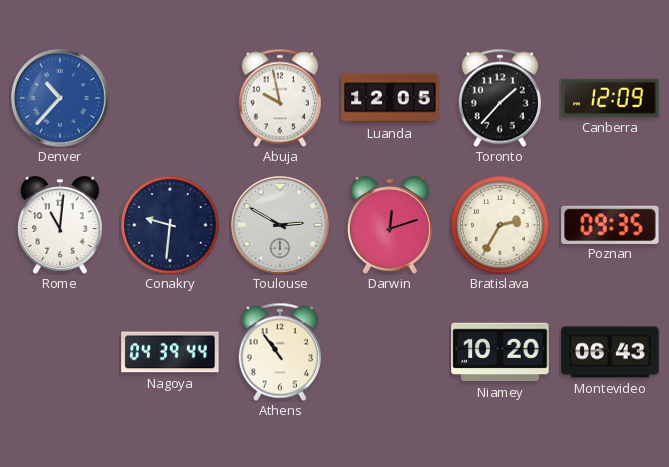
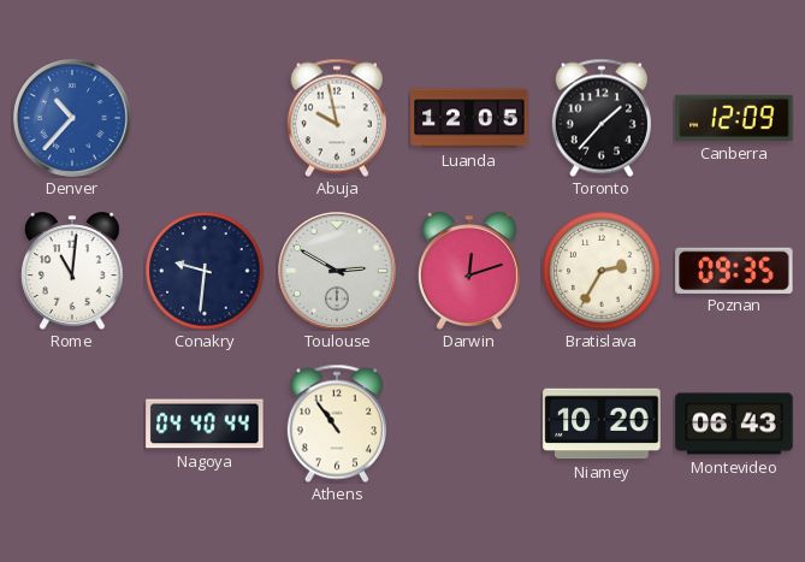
Nagoya: 04:39 -> 04:40
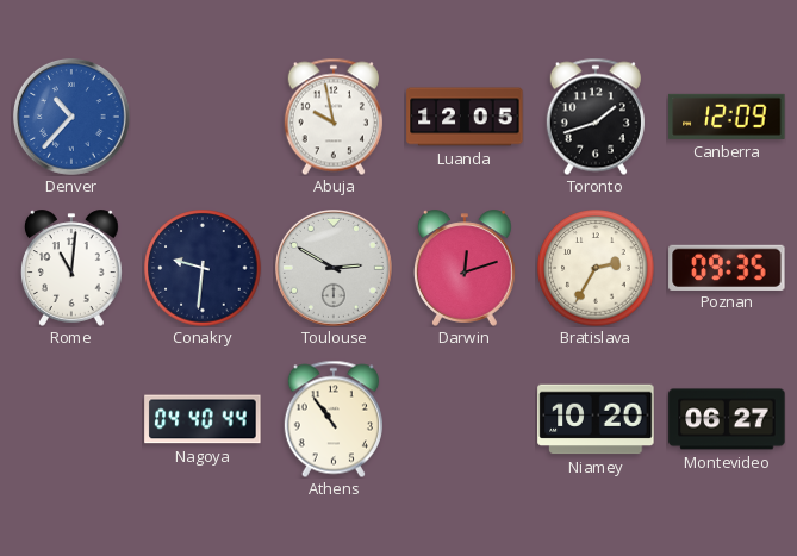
Toronto: 1:37 -> 1:42
Montevideo: 06:43 -> 06:27
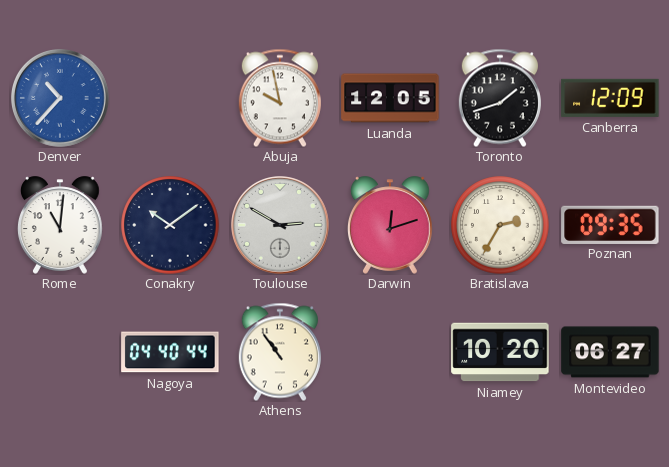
Conakry: 9:31 -> 10:09
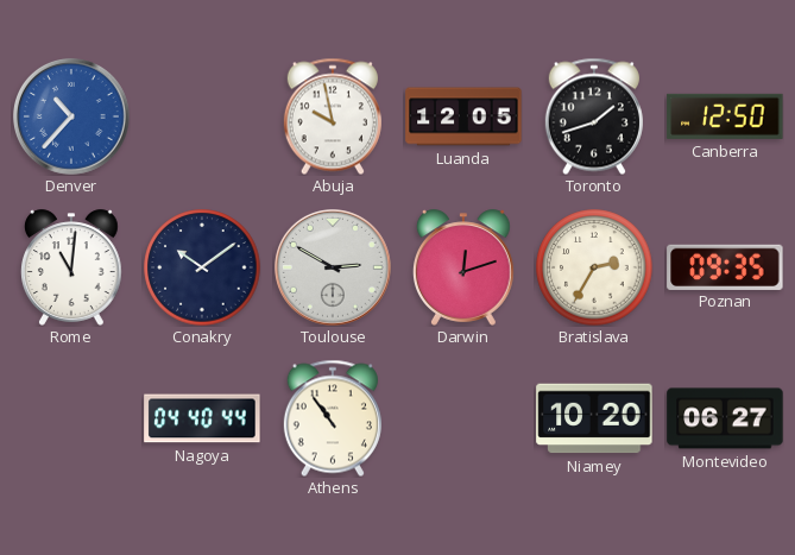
Canberra: 12:09 -> 12:50
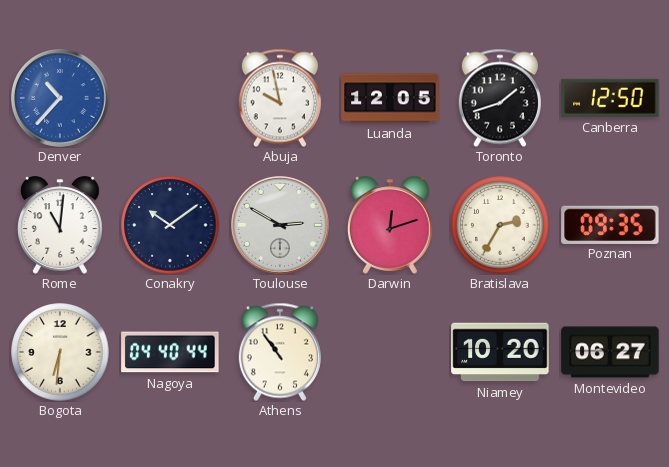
Bogota: none -> 6:31
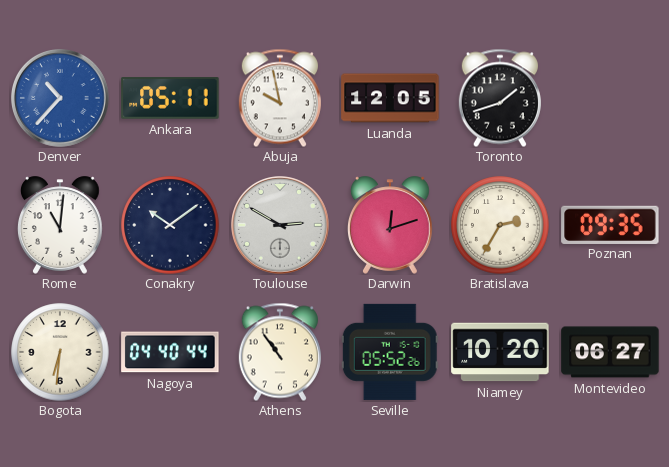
Ankara: none -> 05:11
Canberra: 12:50 -> none
Seville: none -> 05:52
